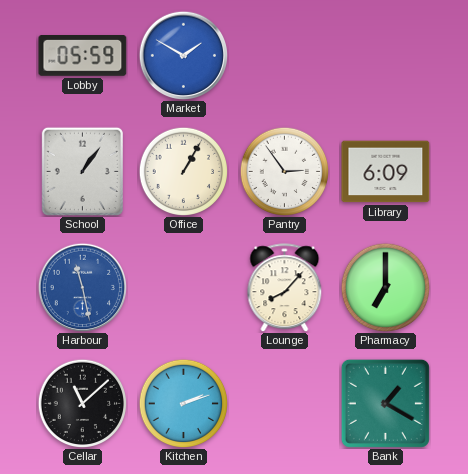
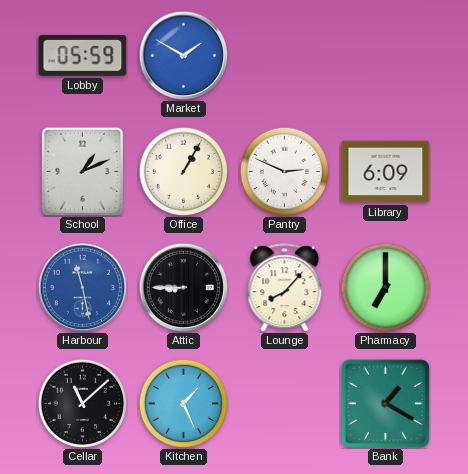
School: 1:06 -> 1:11
Pantry: 2:54 -> 2:49
Attic: none -> 8:45
Kitchen: 2:12 -> 1:26
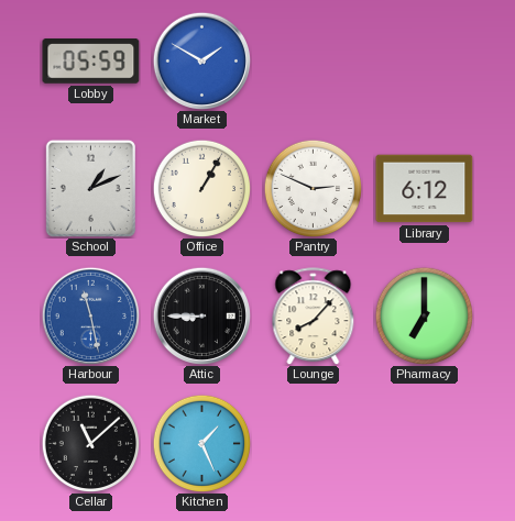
Library: 6:09 -> 6:12
Bank: 1:20 -> none
